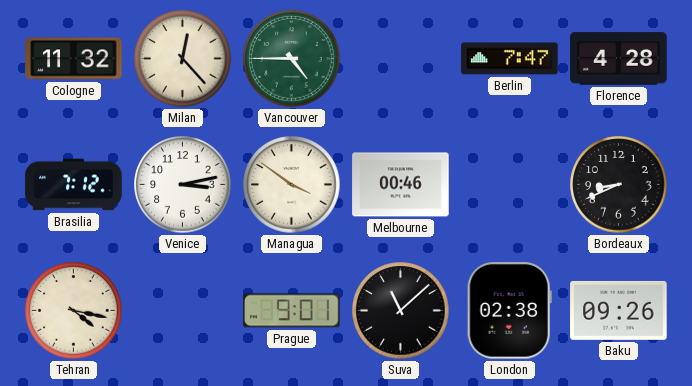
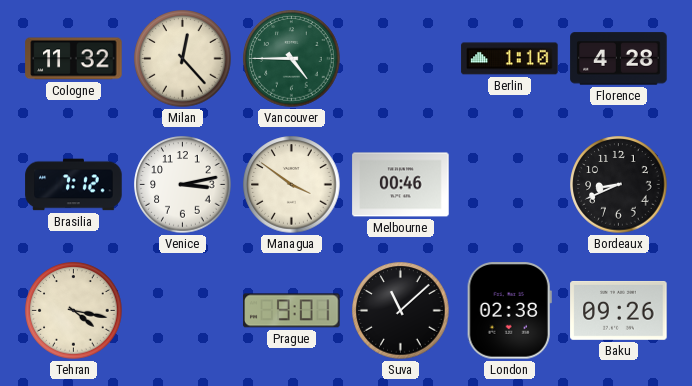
Berlin: 7:47 -> 1:10
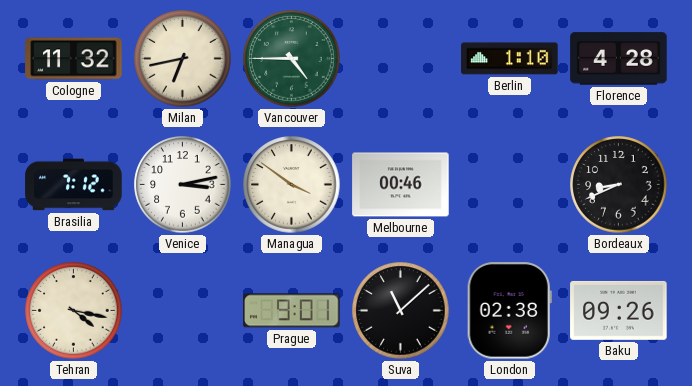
Milan: 12:23 -> 6:43
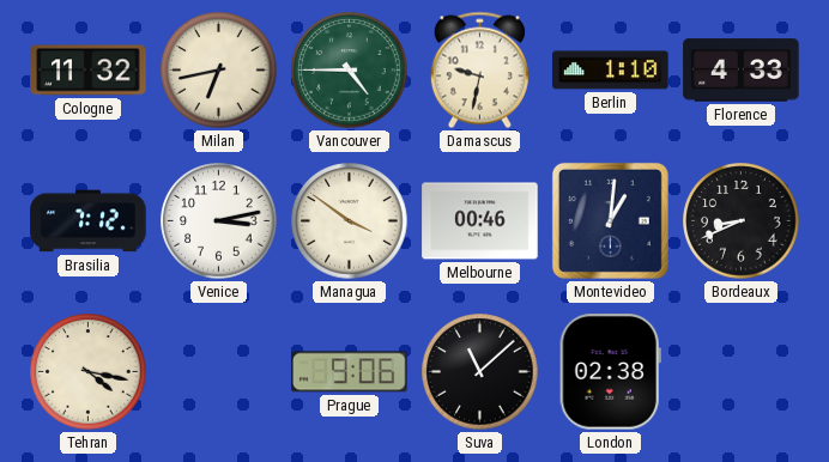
Damascus: none -> 9:32
Florence: 4:28 -> 4:33
Montevideo: none -> 1:01
Prague: 9:01 -> 9:06
Baku: 09:26 -> none
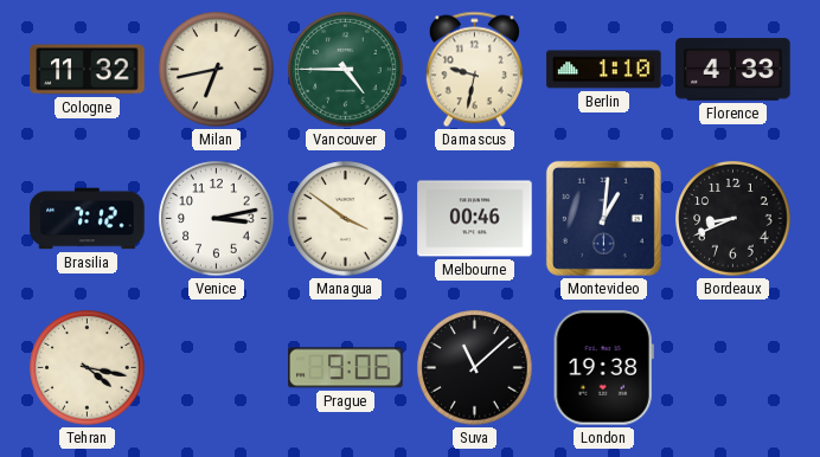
London: 02:38 -> 19:38
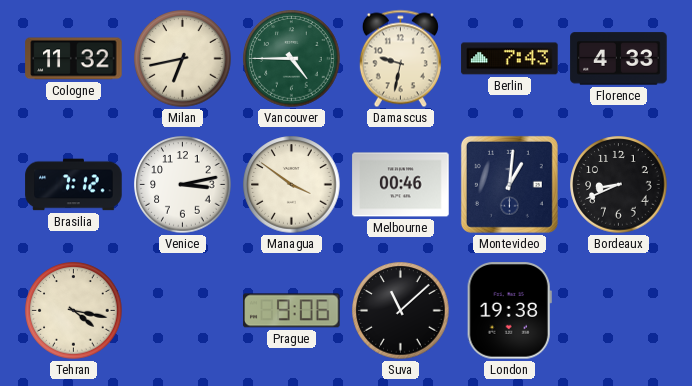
Berlin: 1:10 -> 7:43
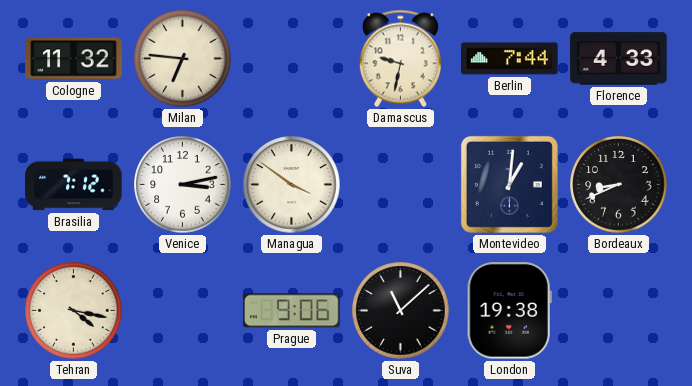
Milan: 6:43 -> 6:46
Vancouver: 4:45 -> none
Berlin: 7:43 -> 7:44
Melbourne: 00:46 -> none
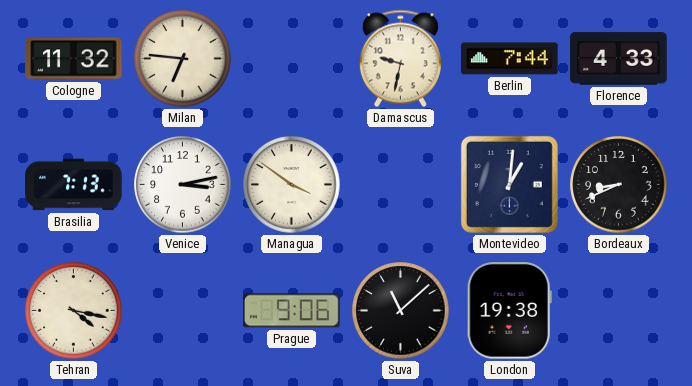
Brasilia: 7:12 -> 7:13
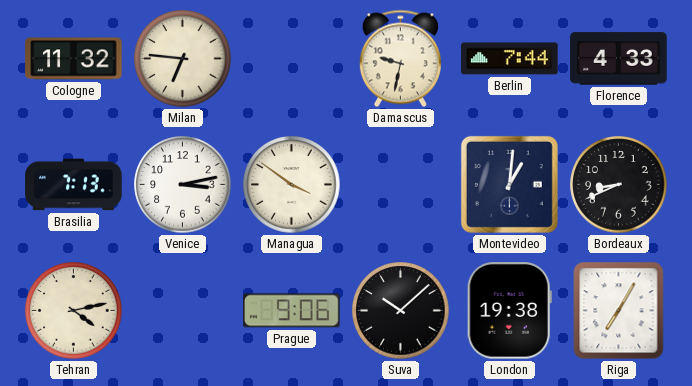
Tehran: 4:17 -> 4:13
Suva: 11:08 -> 10:08
Riga: none -> 7:05
